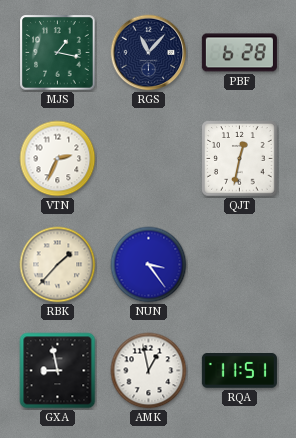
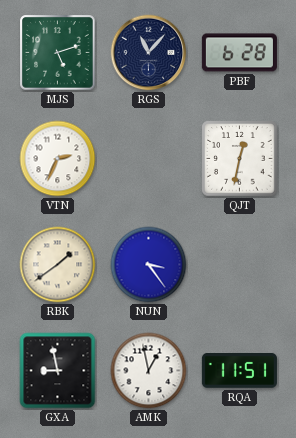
MJS: 1:17 -> 5:12
RBK: 1:37 -> 1:39
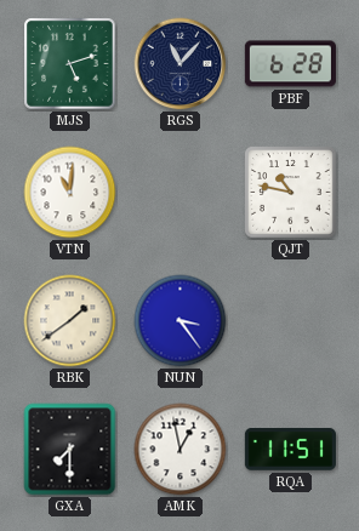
VTN: 2:34 -> 11:01
QJT: 12:32 -> 10:47
GXA: 8:58 -> 7:30
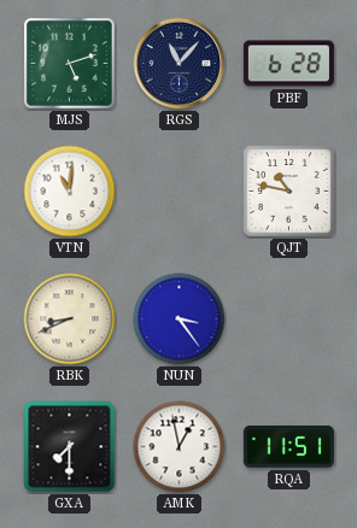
RBK: 1:39 -> 8:41
